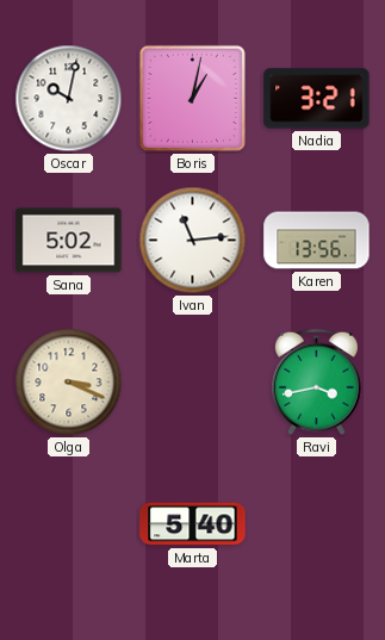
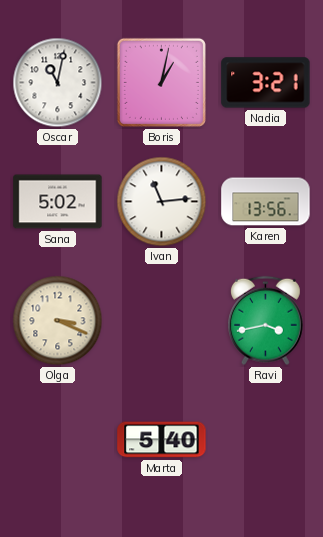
Oscar: 10:02 -> 11:02
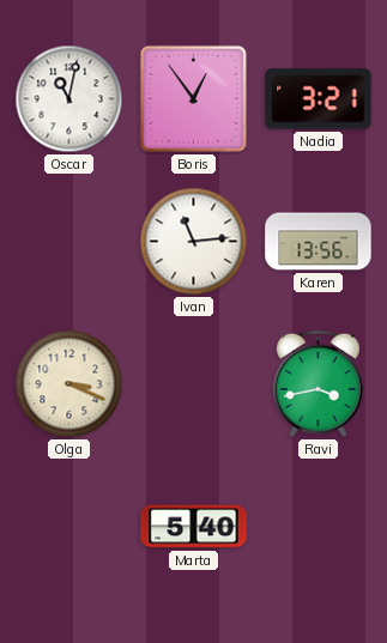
Boris: 1:02 -> 12:54
Sana: 5:02 -> none
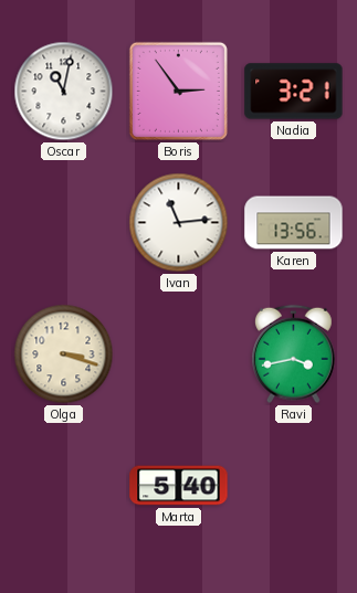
Boris: 12:54 -> 2:54
Olga: 3:19 -> 3:18
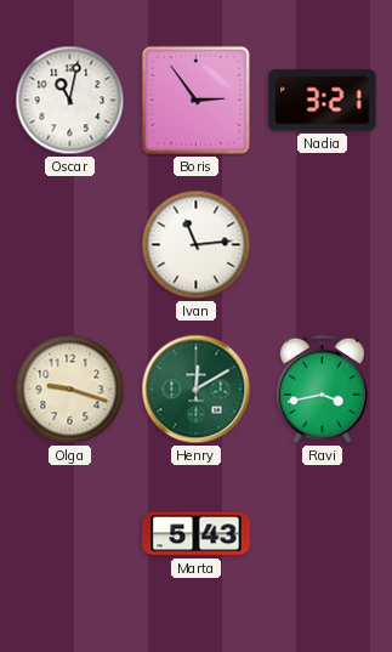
Karen: 13:56 -> none
Olga: 3:18 -> 9:18
Henry: none -> 12:10
Marta: 5:40 -> 5:43
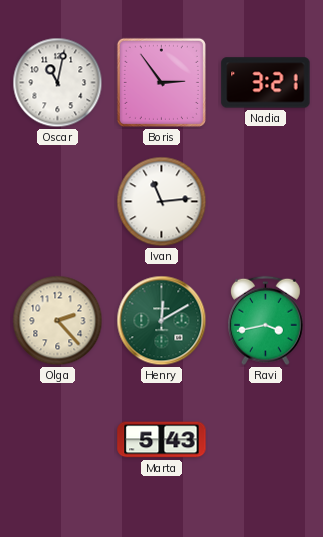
Olga: 9:18 -> 2:23
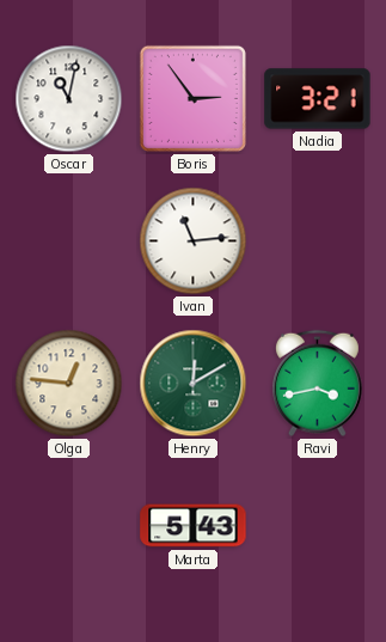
Olga: 2:23 -> 12:46
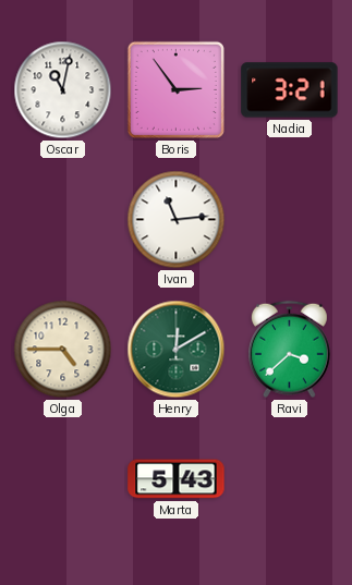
Olga: 12:46 -> 4:45
Ravi: 3:43 -> 3:38
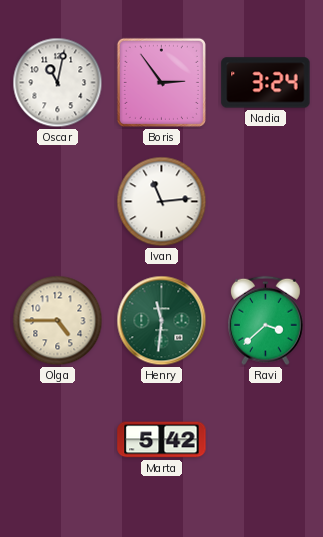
Nadia: 3:21 -> 3:24
Henry: 12:10 -> 11:31
Marta: 5:43 -> 5:42
